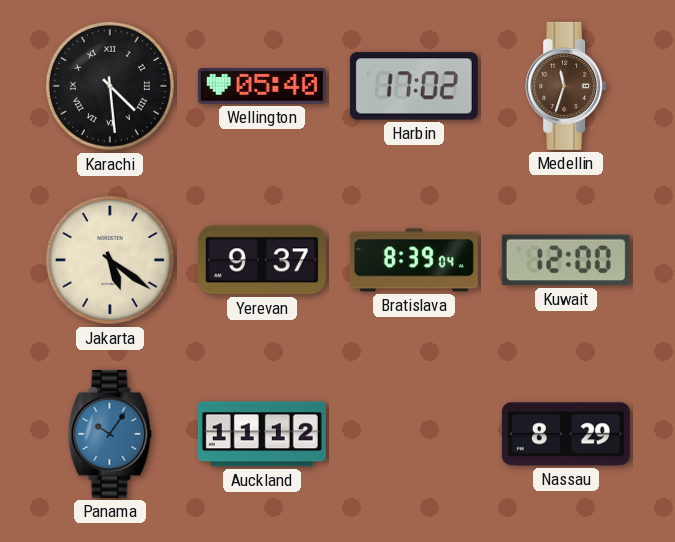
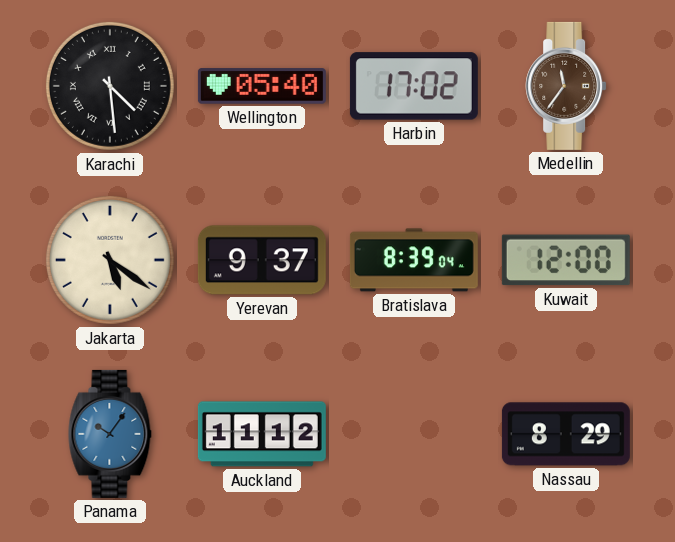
Medellin: 11:33 -> 11:36
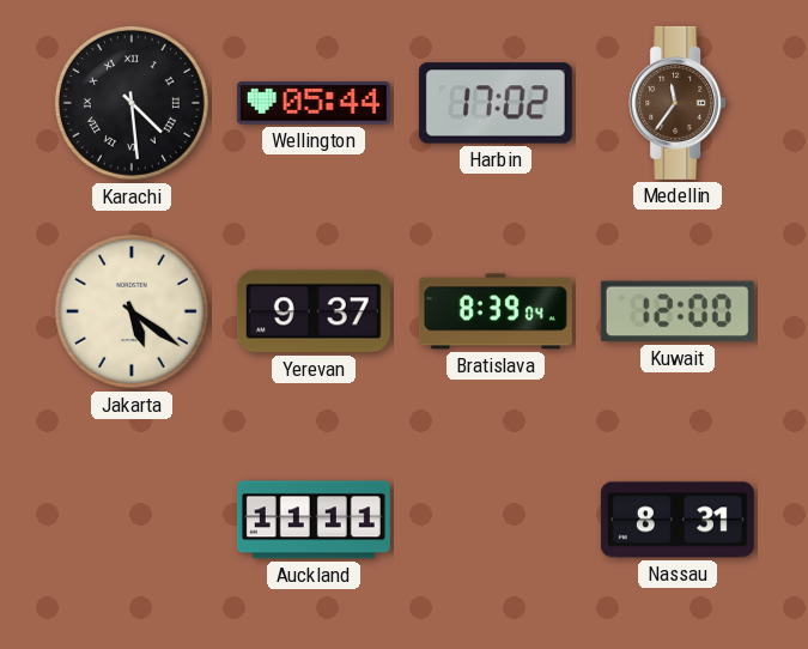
Wellington: 05:40 -> 05:44
Panama: 10:06 -> none
Auckland: 11:12 -> 11:11
Nassau: 8:29 -> 8:31
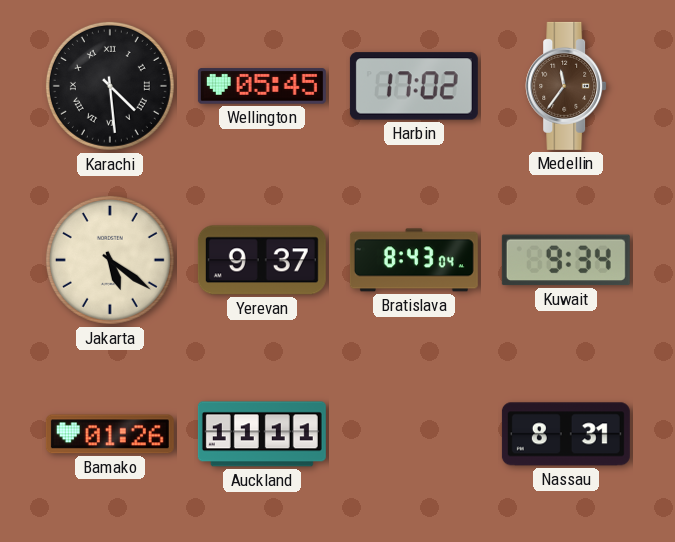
Wellington: 05:44 -> 05:45
Bratislava: 8:39 -> 8:43
Kuwait: 12:00 -> 9:34
Bamako: none -> 01:26
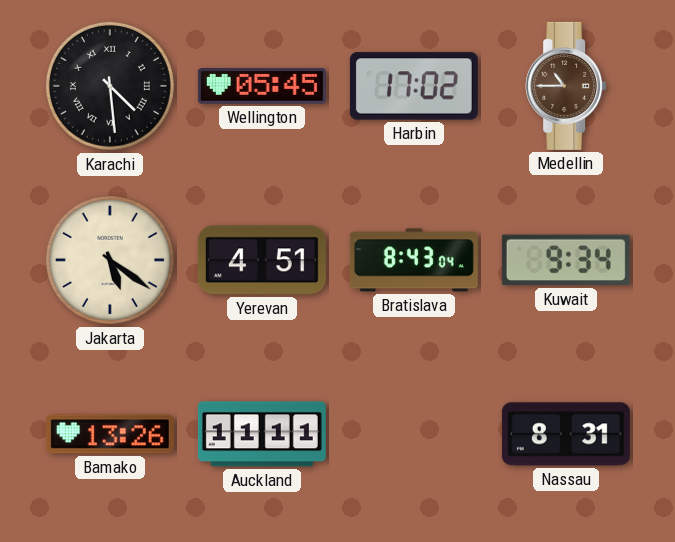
Medellin: 11:36 -> 10:45
Yerevan: 9:37 -> 4:51
Bamako: 01:26 -> 13:26
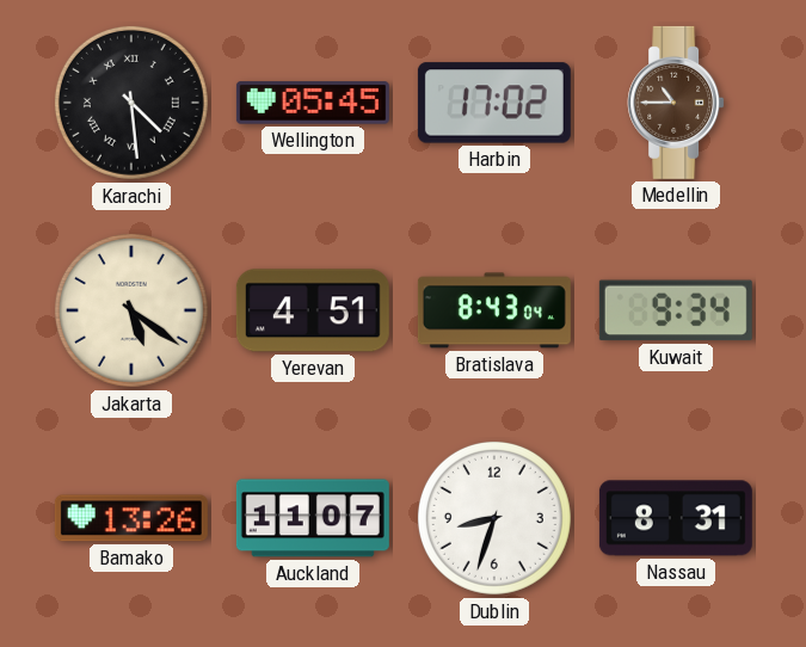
Auckland: 11:11 -> 11:07
Dublin: none -> 8:33
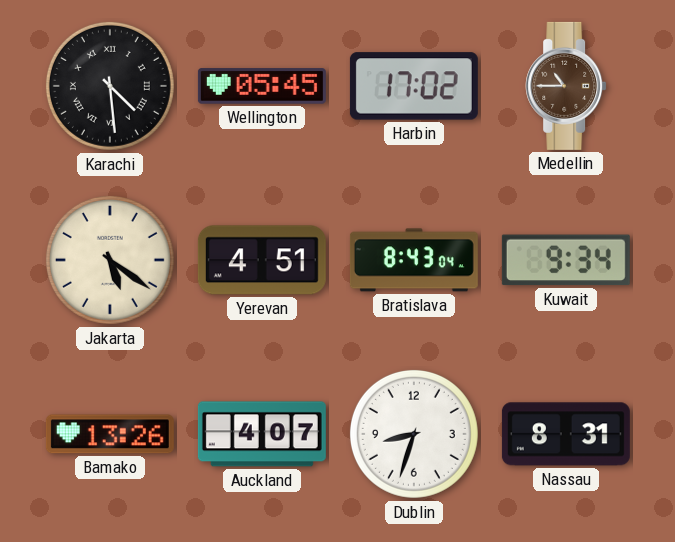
Auckland: 11:07 -> 4:07
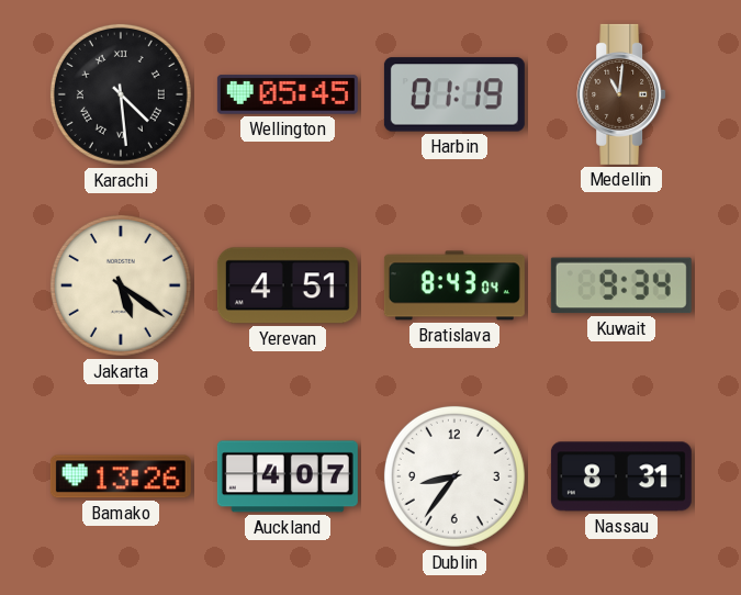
Harbin: 17:02 -> 01:19
Medellin: 10:45 -> 11:01
Dublin: 8:33 -> 8:36
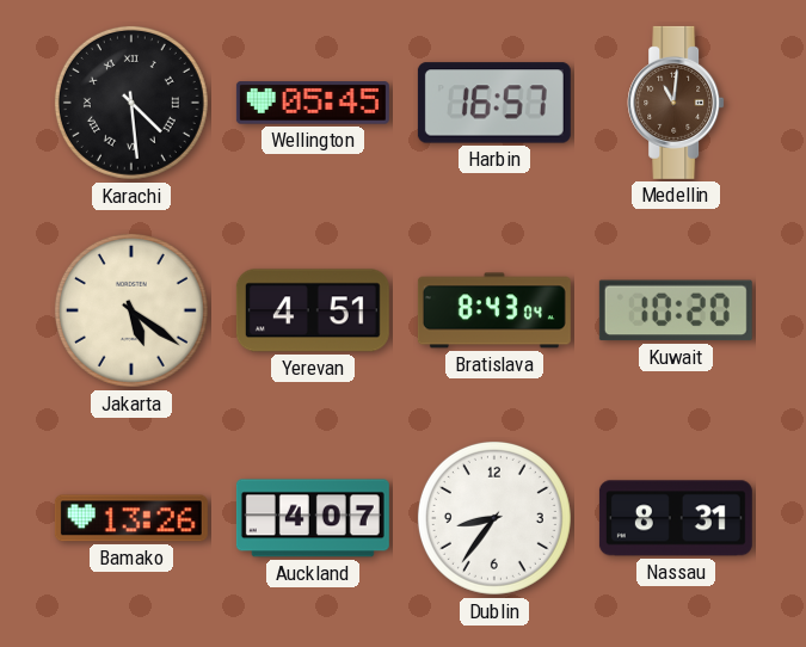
Harbin: 01:19 -> 16:57
Kuwait: 9:34 -> 10:20
